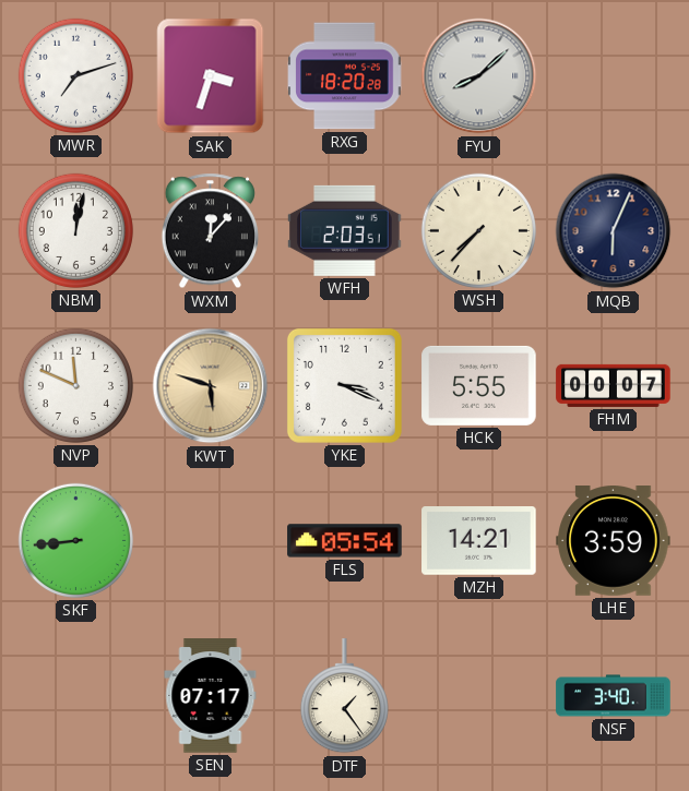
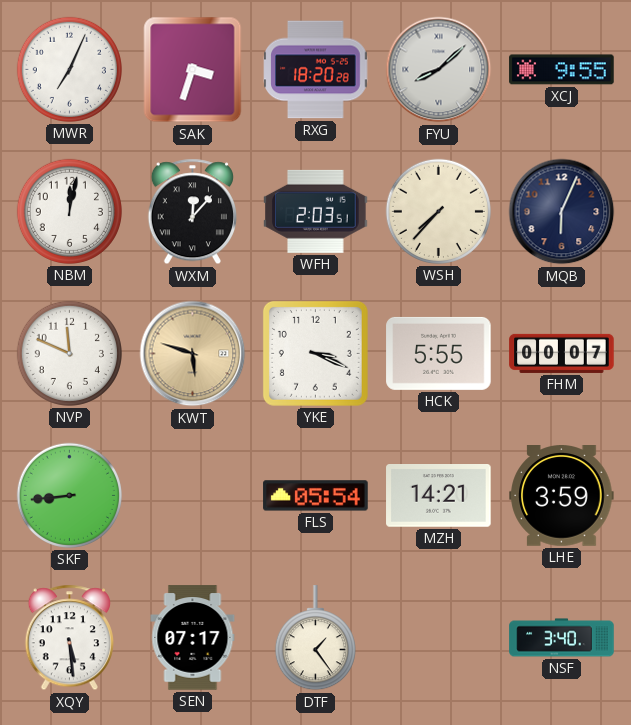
MWR: 7:12 -> 7:04
XCJ: none -> 9:55
XQY: none -> 5:29
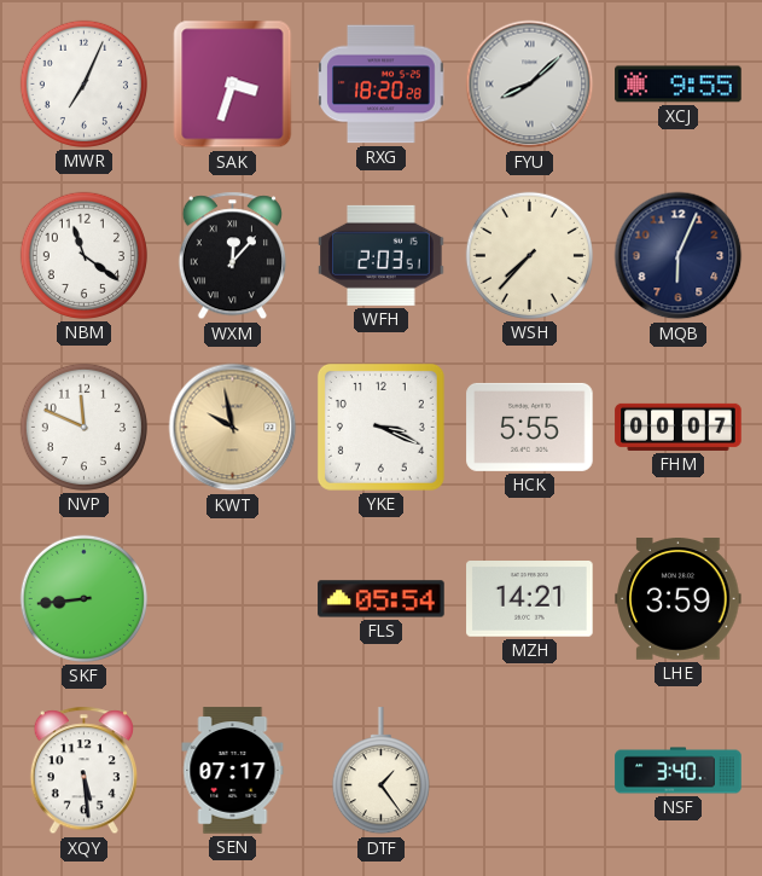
NBM: 12:02 -> 11:21
KWT: 5:48 -> 9:58
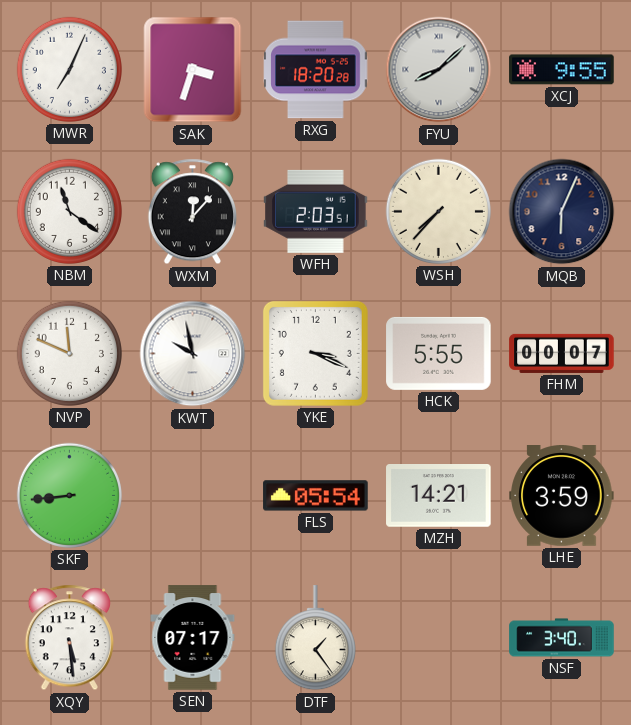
KWT dial: champagne -> white
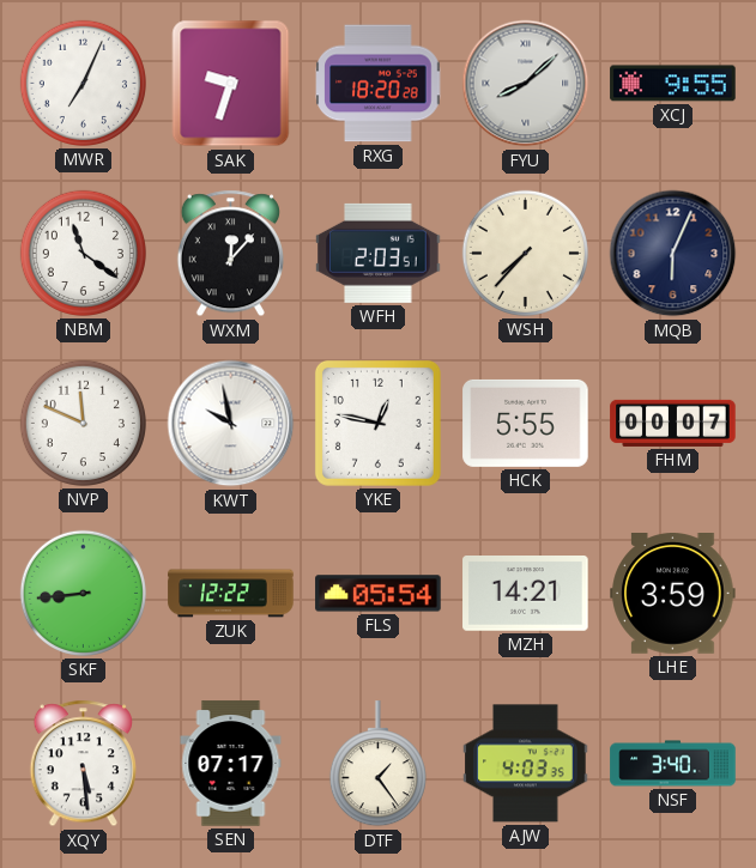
SAK: 3:33 -> 9:33
YKE: 3:19 -> 12:47
ZUK: none -> 12:22
AJW: none -> 4:03
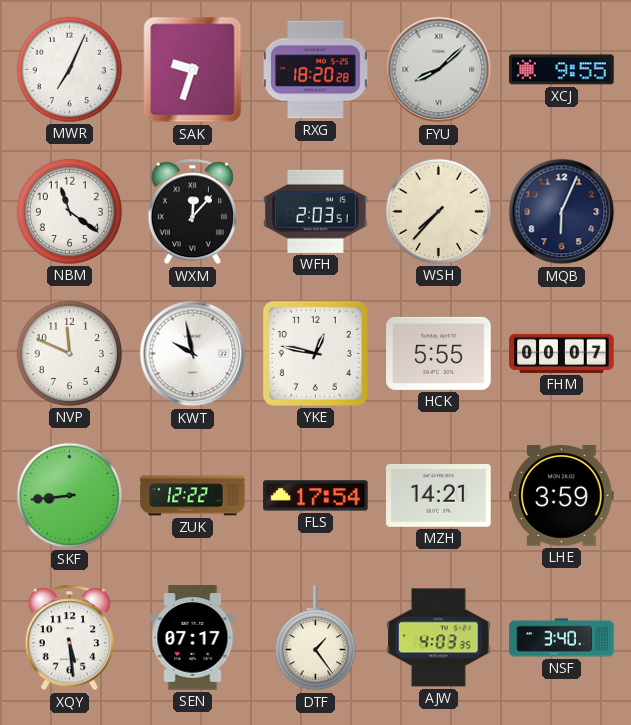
FLS: 05:54 -> 17:54
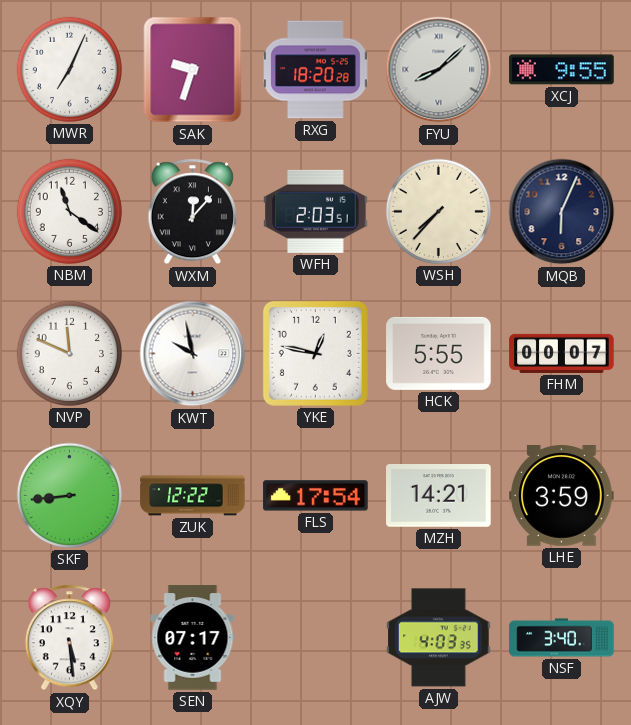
DTF: 1:24 -> none
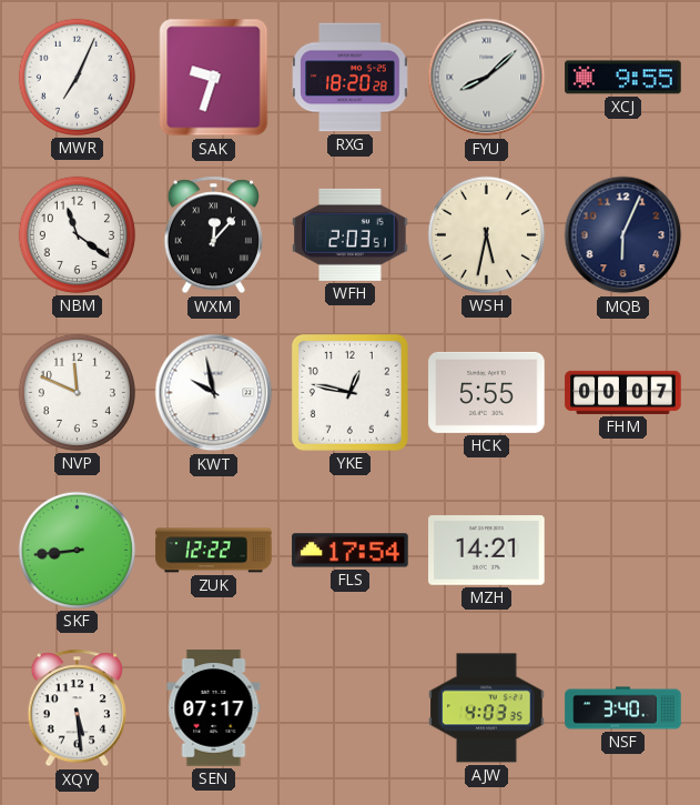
WSH: 7:37 -> 5:32
LHE: 3:59 -> none
